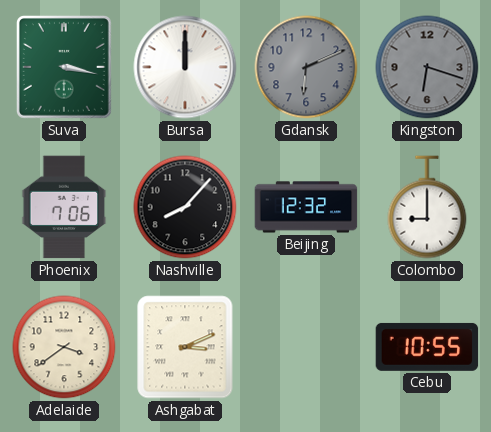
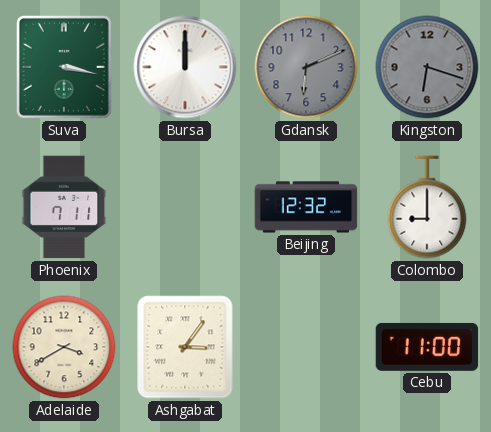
Phoenix: 7:06 -> 7:11
Nashville: 8:07 -> none
Adelaide: 3:39 -> 3:40
Ashgabat: 3:11 -> 3:06
Cebu: 10:55 -> 11:00
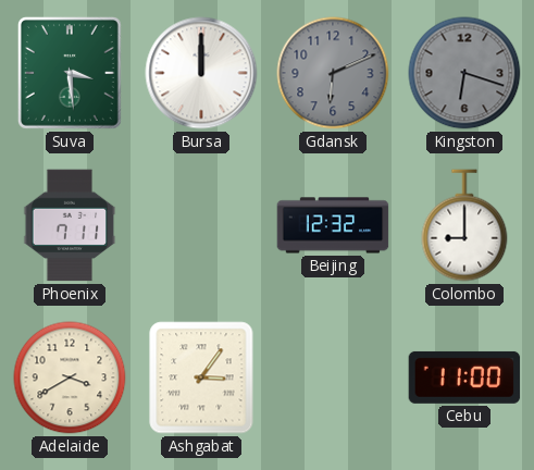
Suva: 3:17 -> 3:29
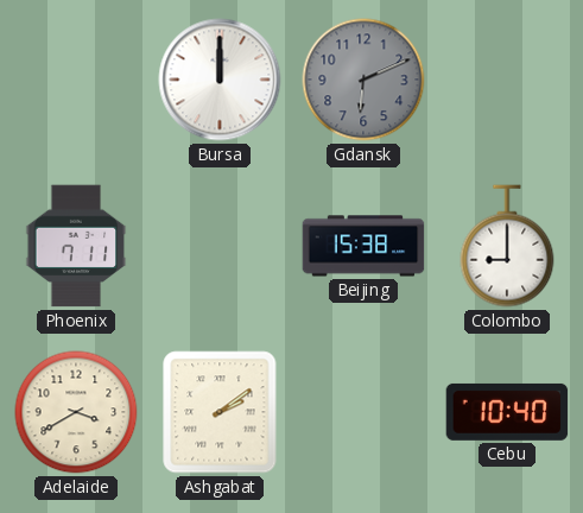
Suva: 3:29 -> none
Kingston: 6:18 -> none
Beijing: 12:32 -> 15:38
Ashgabat: 3:06 -> 2:09
Cebu: 11:00 -> 10:40
